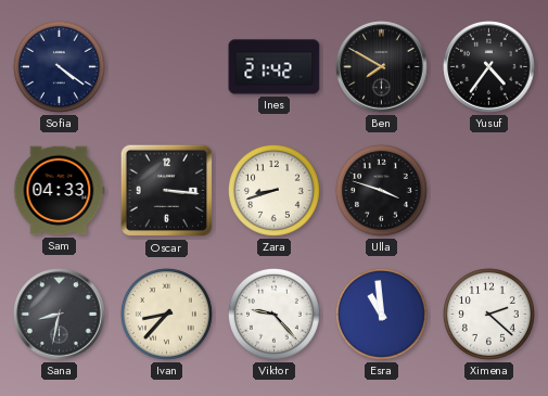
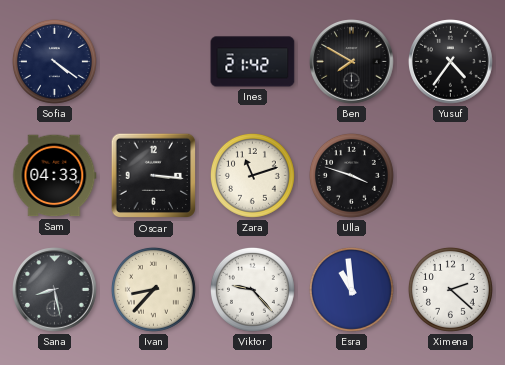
Zara: 8:42 -> 11:12
Sana: 8:32 -> 8:28
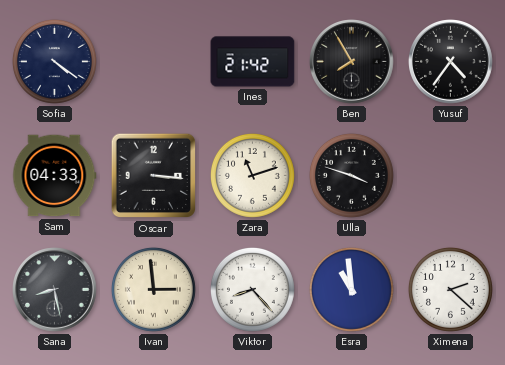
Ben: 7:50 -> 7:55
Ivan: 8:37 -> 2:59
Viktor: 9:23 -> 8:23
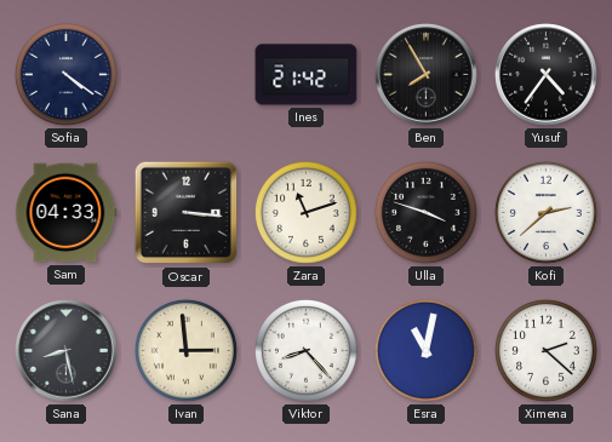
Kofi: none -> 2:38
Esra: 10:59 -> 11:02
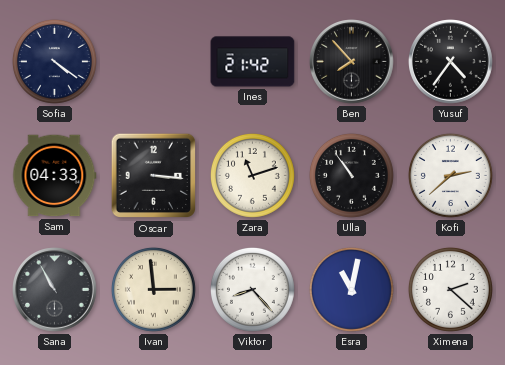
Ben: 7:55 -> 7:53
Ulla: 3:48 -> 10:54
Sana: 8:28 -> 10:55
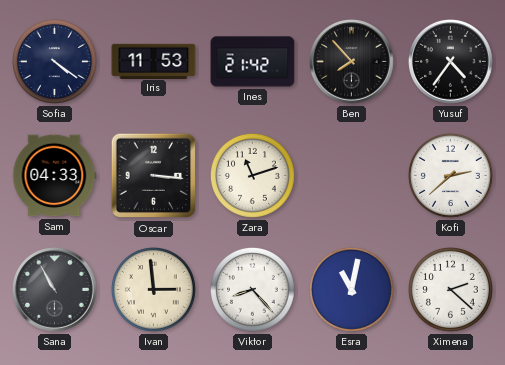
Iris: none -> 11:53
Ulla: 10:54 -> none
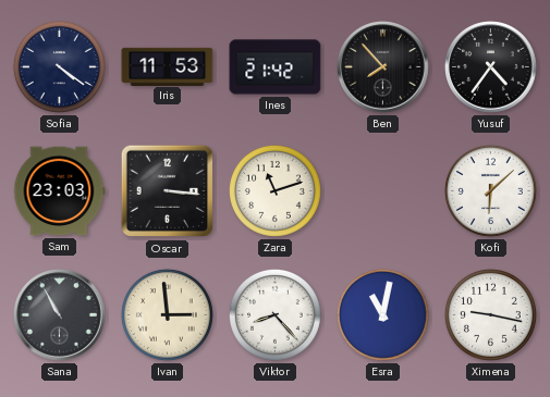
Sam: 04:33 -> 23:03
Kofi: 2:38 -> 6:08
Ximena: 2:22 -> 9:17
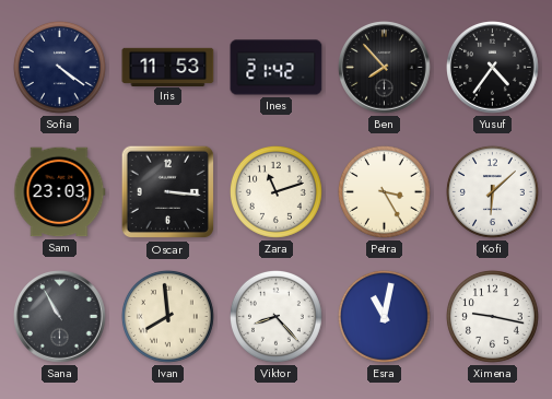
Petra: none -> 3:25
Ivan: 2:59 -> 7:59
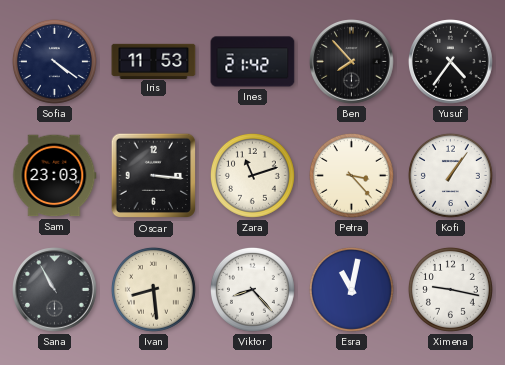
Petra: 3:25 -> 3:23
Kofi: 6:08 -> 1:06
Ivan: 7:59 -> 8:29
